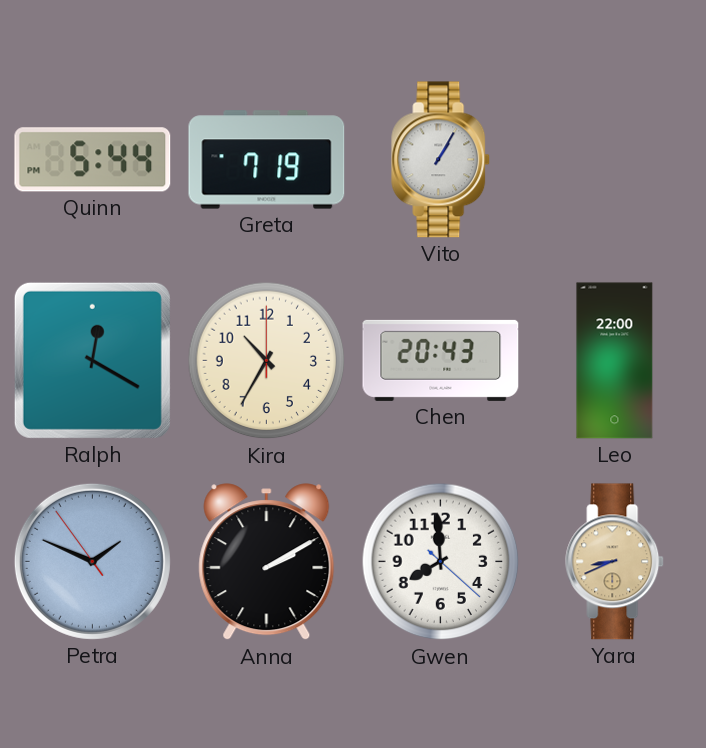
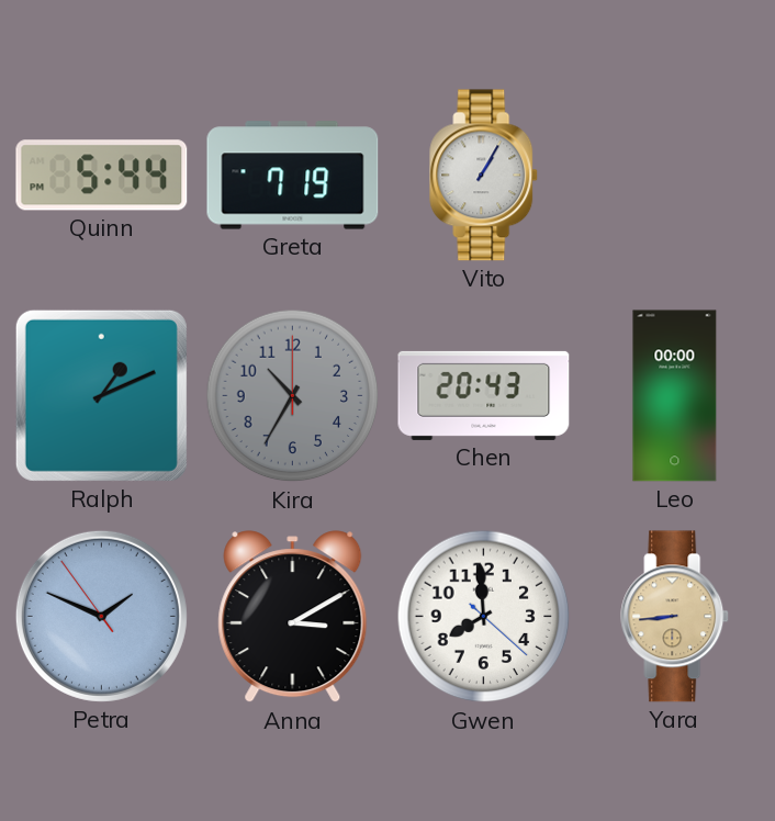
Ralph: 12:20 -> 1:11
Kira dial: cream -> grey
Leo: 22:00 -> 00:00
Anna: 2:10 -> 3:10
Yara: 8:41 -> 8:44
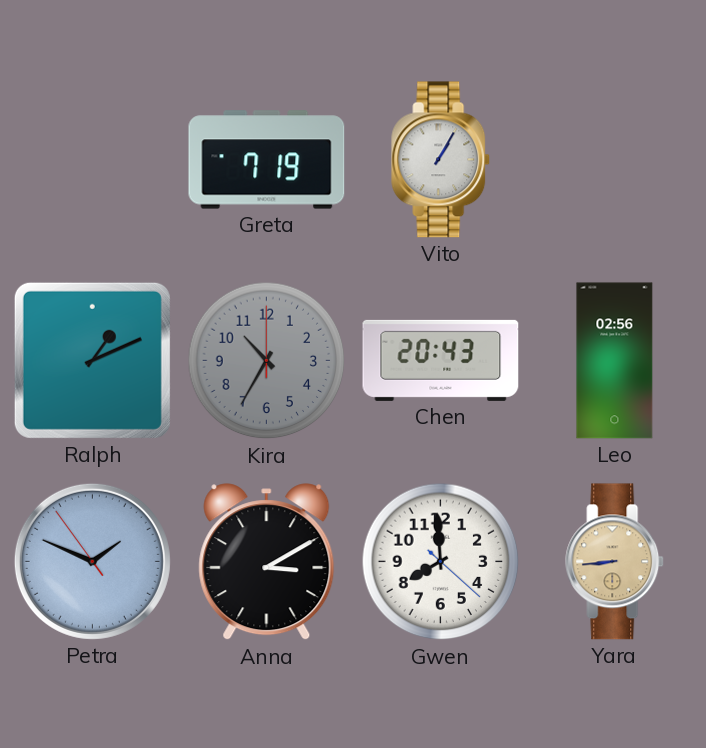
Quinn: 5:44 -> none
Leo: 00:00 -> 02:56
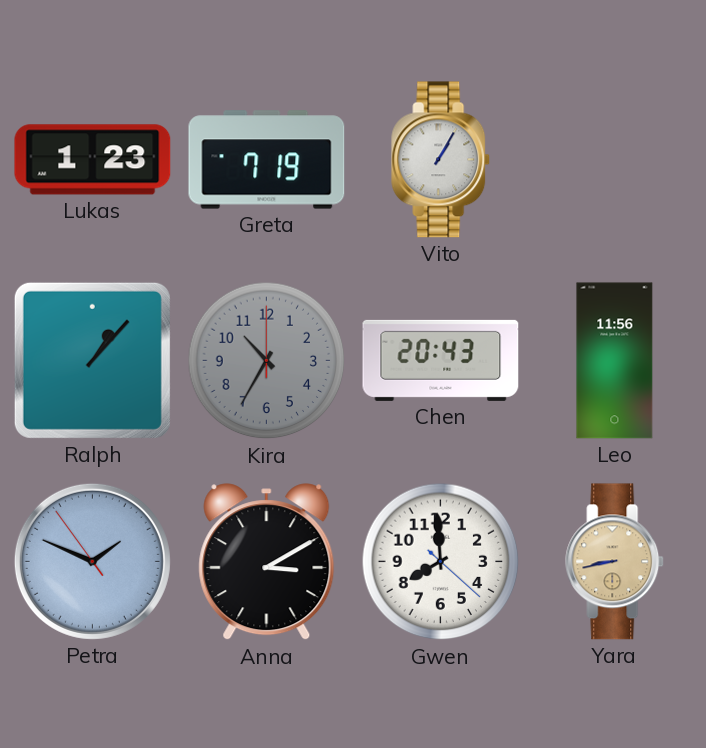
Lukas: none -> 1:23
Ralph: 1:11 -> 1:07
Leo: 02:56 -> 11:56
Yara: 8:44 -> 8:43
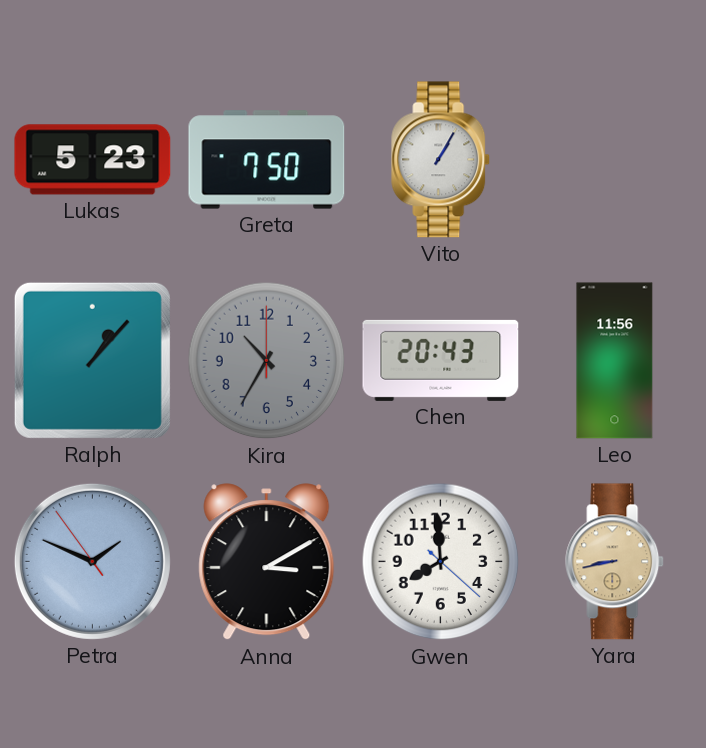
Lukas: 1:23 -> 5:23
Greta: 7:19 -> 7:50
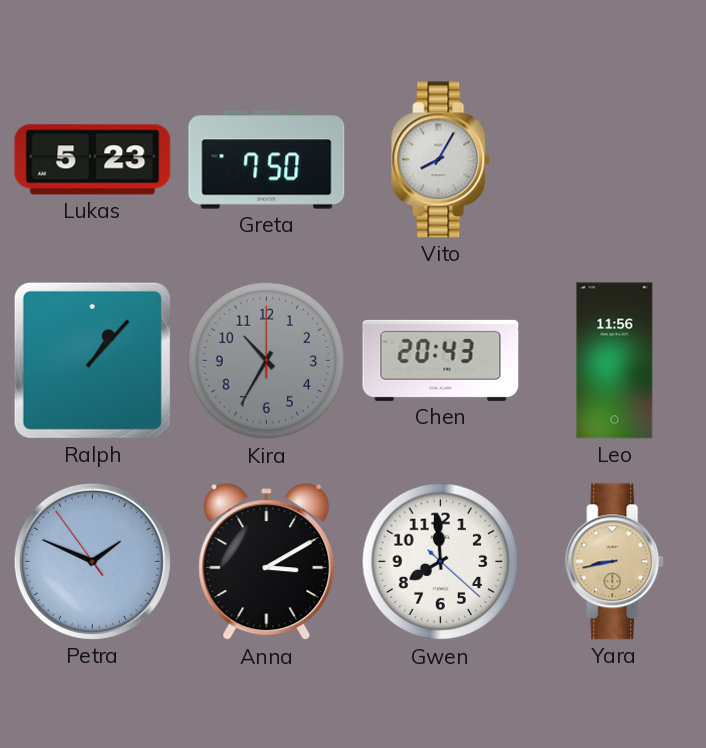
Vito: 1:05 -> 8:05
